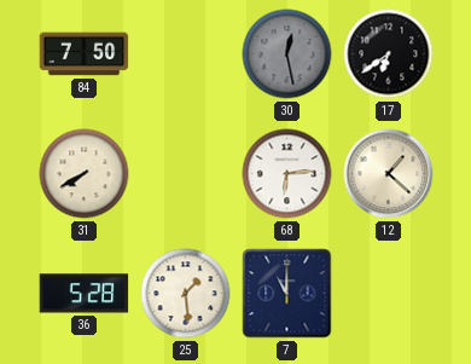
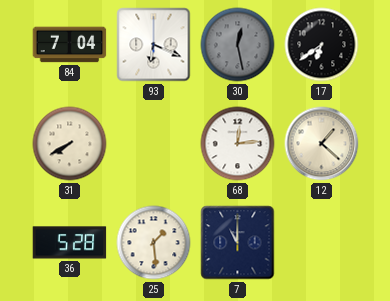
84: 7:50 -> 7:04
93: none -> 6:19
68: 6:14 -> 12:14
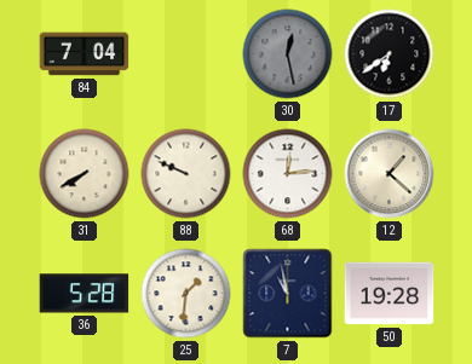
93: 6:19 -> none
88: none -> 9:49
25: 1:29 -> 1:31
7: 11:00 -> 10:58
50: none -> 19:28
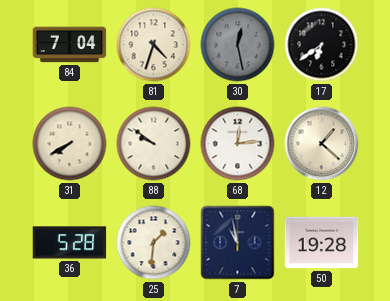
81: none -> 4:33
88: 9:49 -> 9:51
